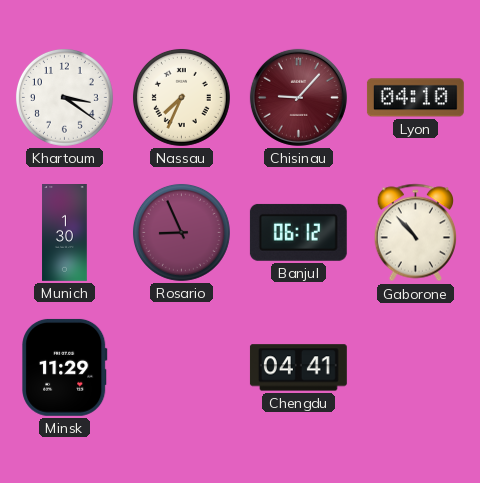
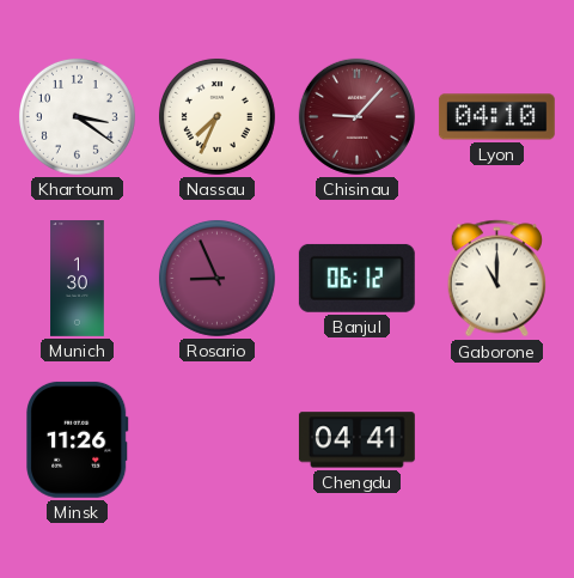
Gaborone: 10:53 -> 11:00
Minsk: 11:29 -> 11:26
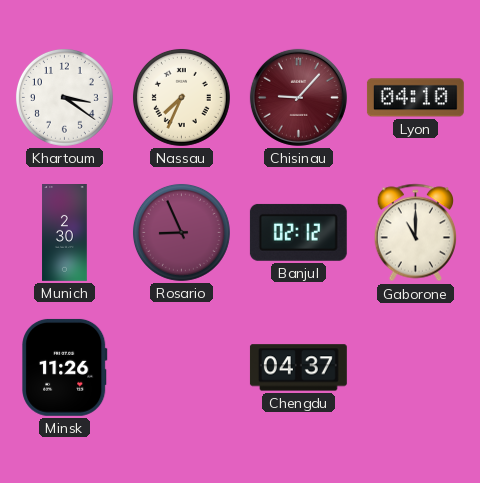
Munich: 1:30 -> 2:30
Banjul: 06:12 -> 02:12
Chengdu: 04:41 -> 04:37
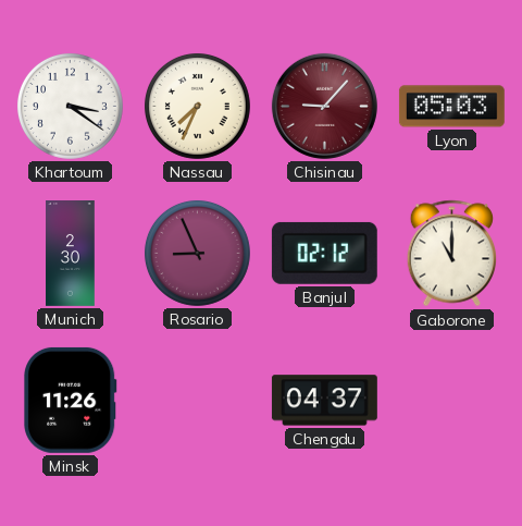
Lyon: 04:10 -> 05:03
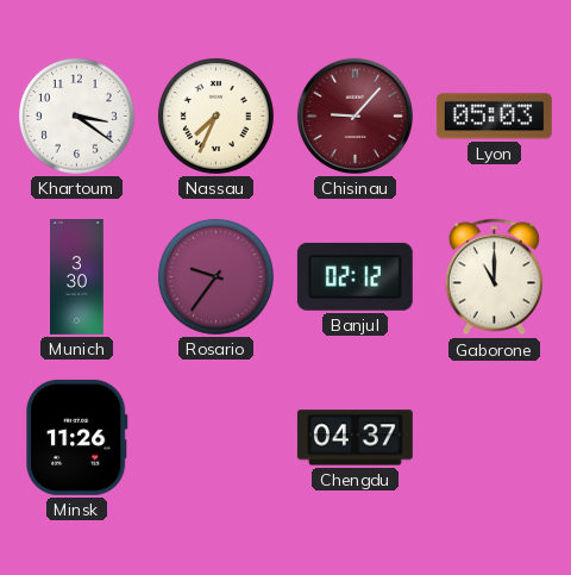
Munich: 2:30 -> 3:30
Rosario: 8:56 -> 9:36
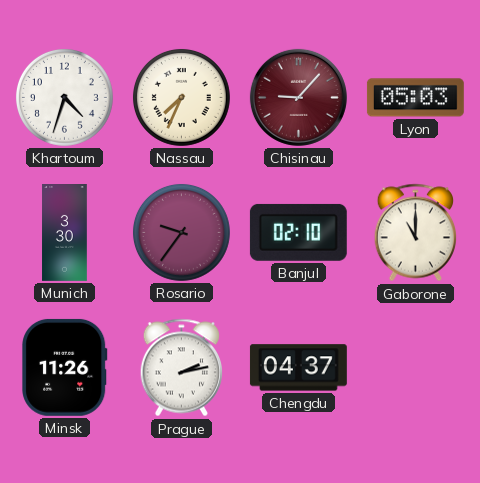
Khartoum: 3:21 -> 4:33
Banjul: 02:12 -> 02:10
Prague: none -> 2:13
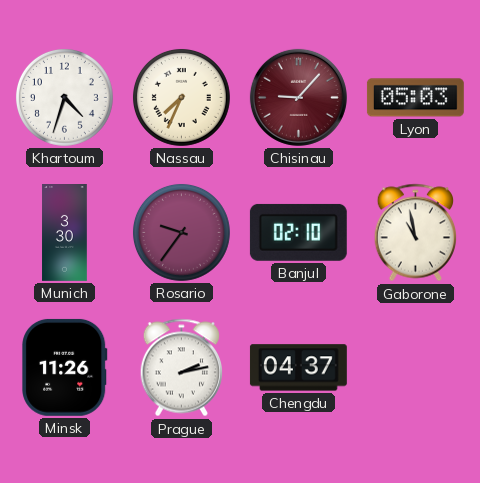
Gaborone: 11:00 -> 10:58
